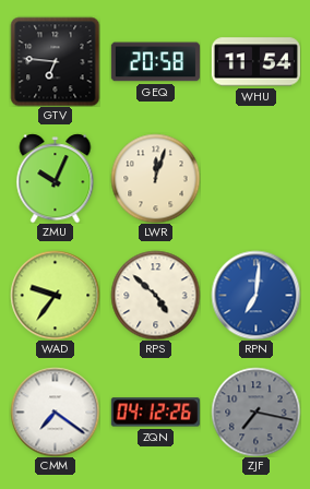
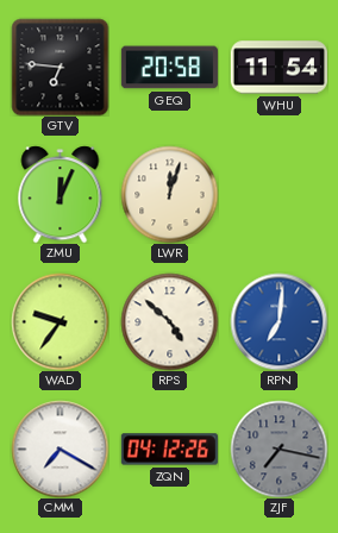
ZMU: 10:04 -> 12:04
CMM: 7:21 -> 7:20
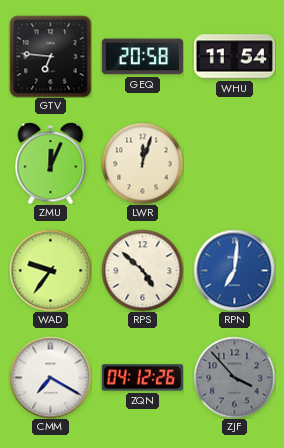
ZJF: 7:17 -> 3:53
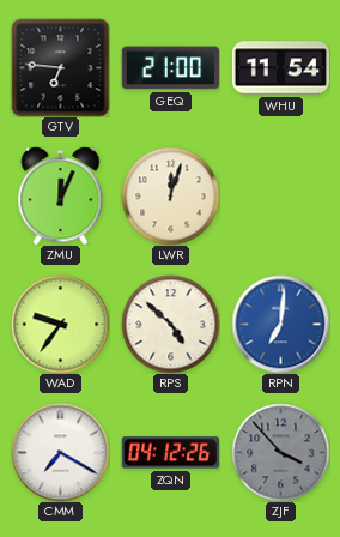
GEQ: 20:58 -> 21:00
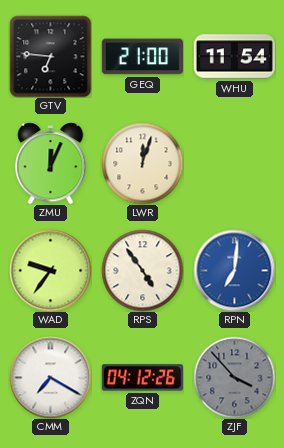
RPS: 4:52 -> 4:54
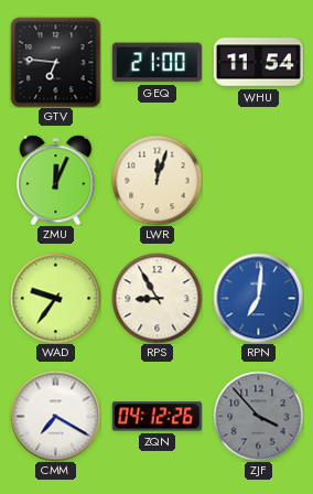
RPS: 4:54 -> 8:55
